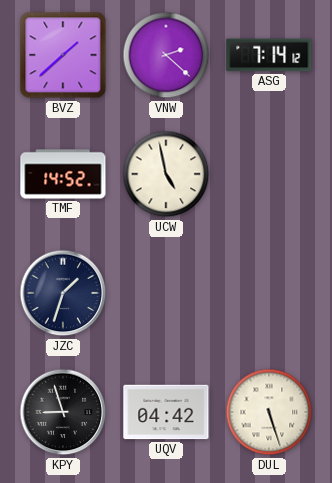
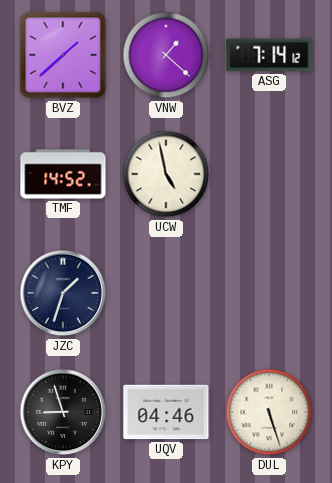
VNW: 2:22 -> 1:22
UQV: 04:42 -> 04:46
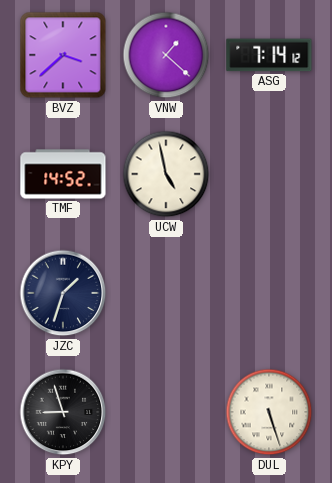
BVZ: 1:38 -> 3:38
UQV: 04:46 -> none
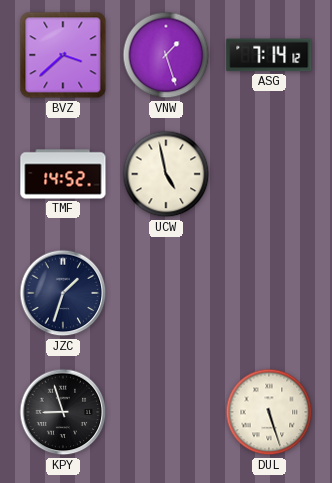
VNW: 1:22 -> 1:27
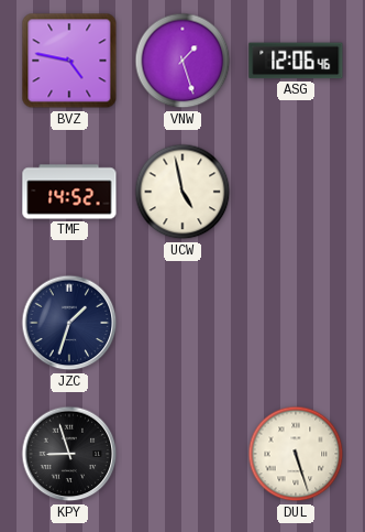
BVZ: 3:38 -> 4:47
ASG: 7:14 -> 12:06
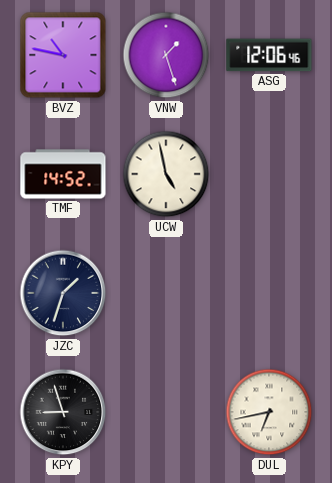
BVZ: 4:47 -> 10:47
DUL: 5:27 -> 6:43
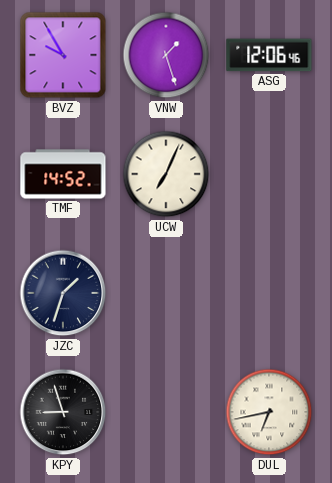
BVZ: 10:47 -> 9:55
UCW: 4:58 -> 7:04
